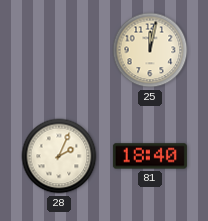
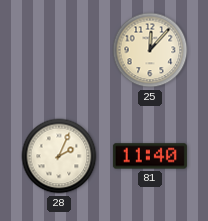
25: 12:02 -> 12:07
81: 18:40 -> 11:40
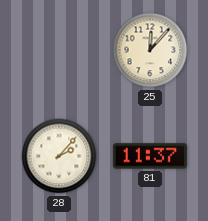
28: 2:04 -> 2:07
81: 11:40 -> 11:37
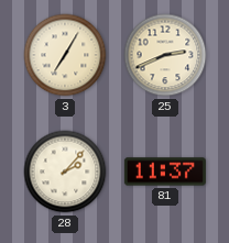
3: none -> 7:05
25: 12:07 -> 2:41
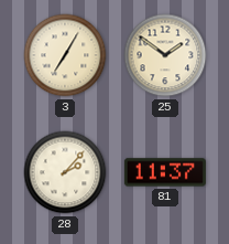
25: 2:41 -> 1:51
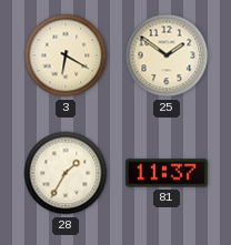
3: 7:05 -> 6:20
28: 2:07 -> 1:35
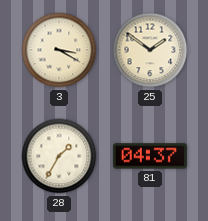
3: 6:20 -> 3:20
81: 11:37 -> 04:37
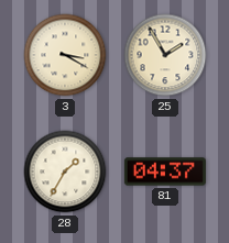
25: 1:51 -> 1:55
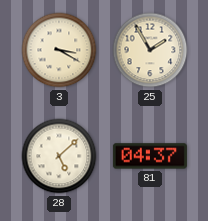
28: 1:35 -> 5:08
